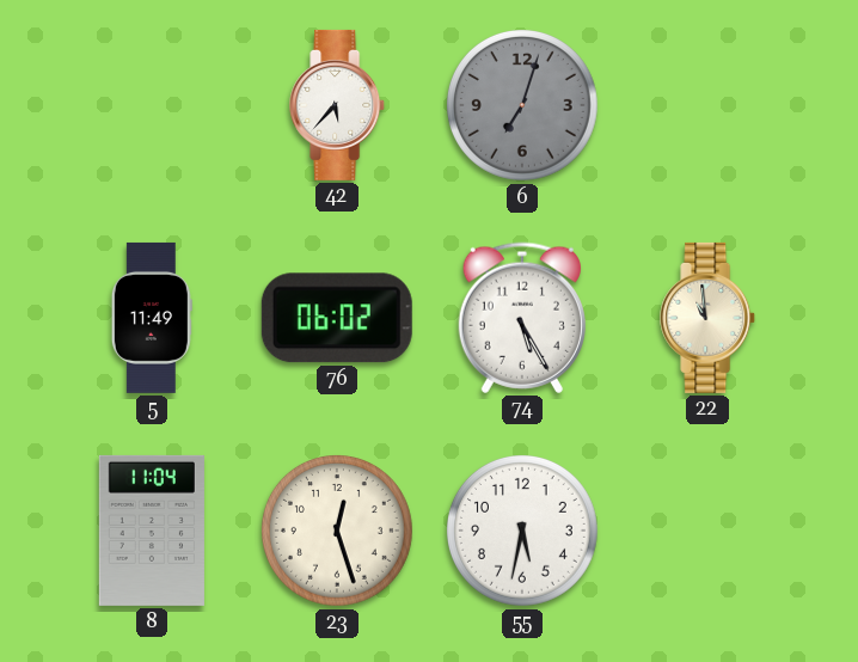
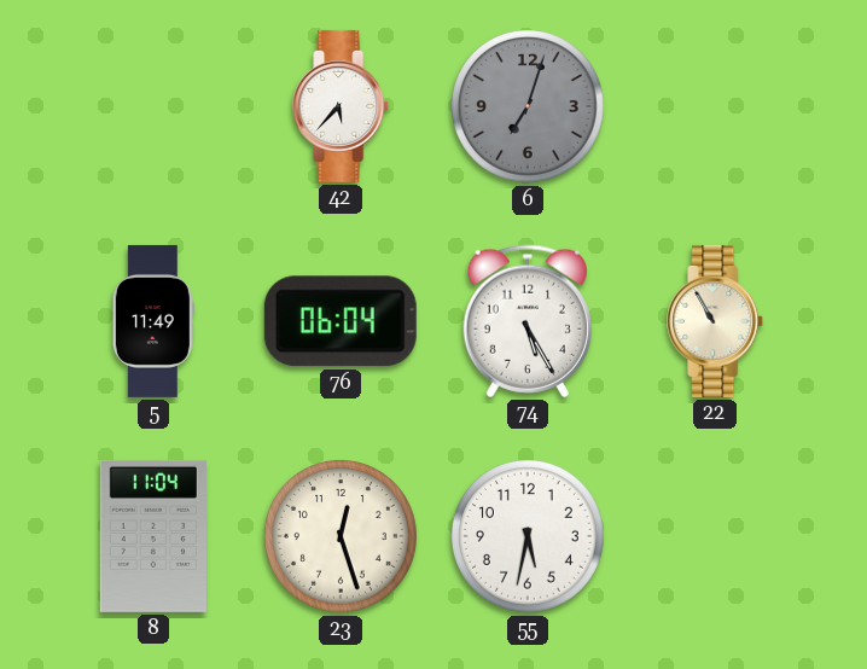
76: 06:02 -> 06:04
22: 10:59 -> 10:55
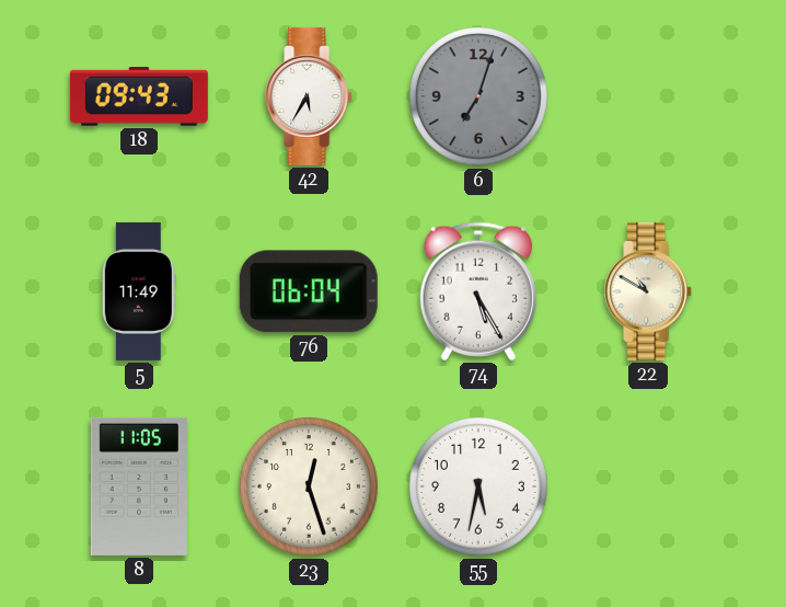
18: none -> 09:43
42: 5:37 -> 5:35
22: 10:55 -> 10:50
8: 11:04 -> 11:05
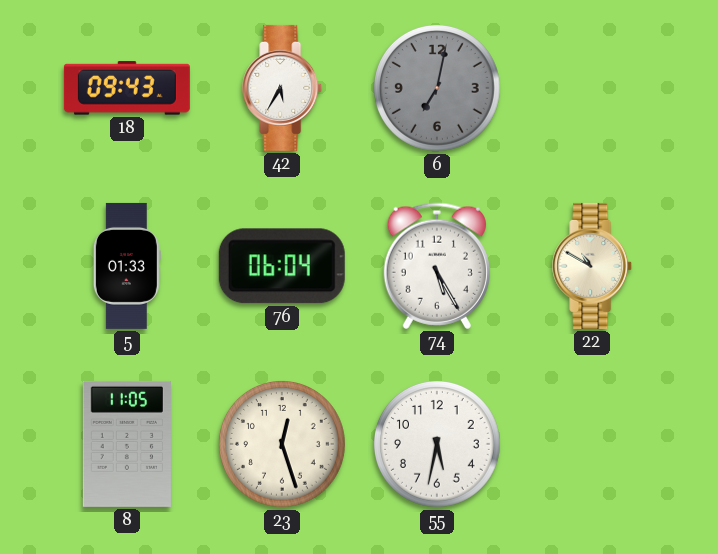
6: 7:03 -> 7:02
5: 11:49 -> 01:33
